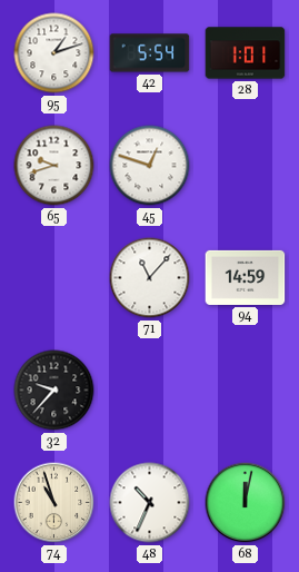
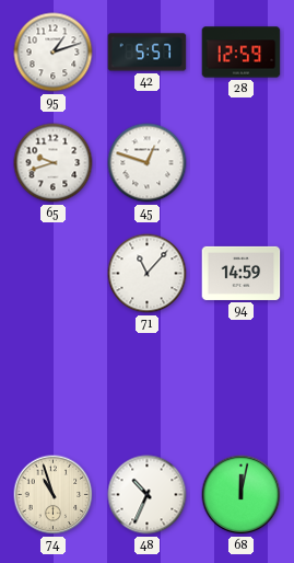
42: 5:54 -> 5:57
28: 1:01 -> 12:59
32: 9:37 -> none
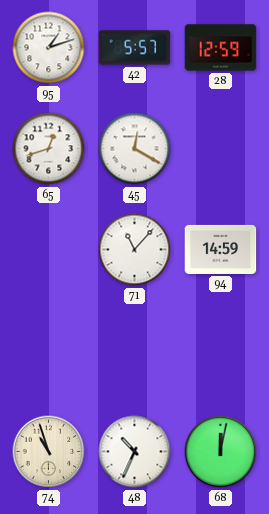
65: 9:42 -> 12:42
45: 12:48 -> 12:20
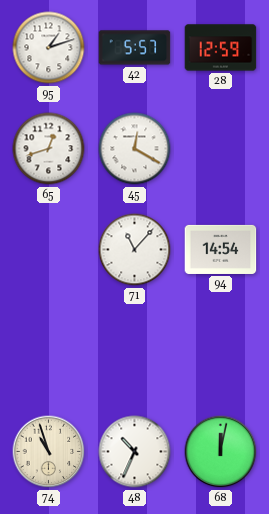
94: 14:59 -> 14:54
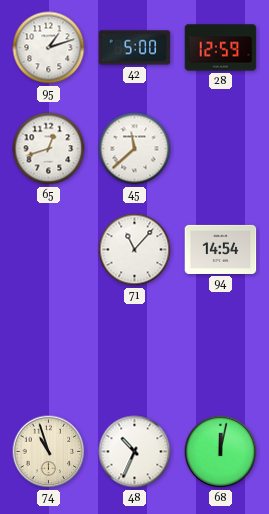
42: 5:57 -> 5:00
45: 12:20 -> 11:38
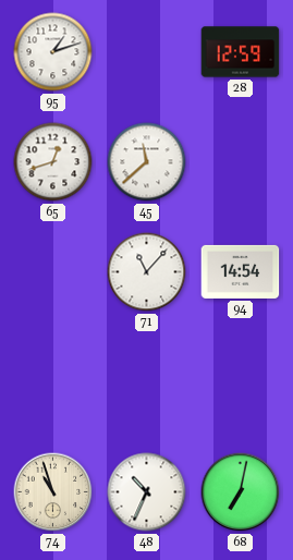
42: 5:00 -> none
68: 12:02 -> 7:02
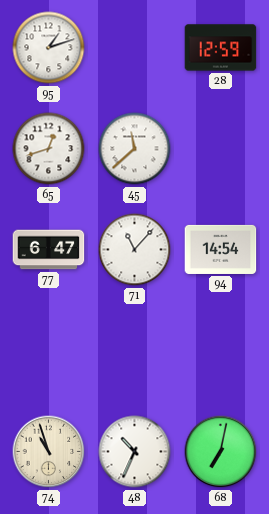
77: none -> 6:47
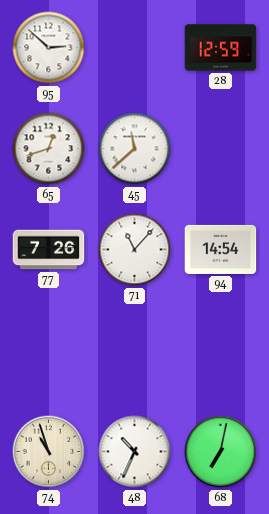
95: 1:12 -> 2:52
77: 6:47 -> 7:26
